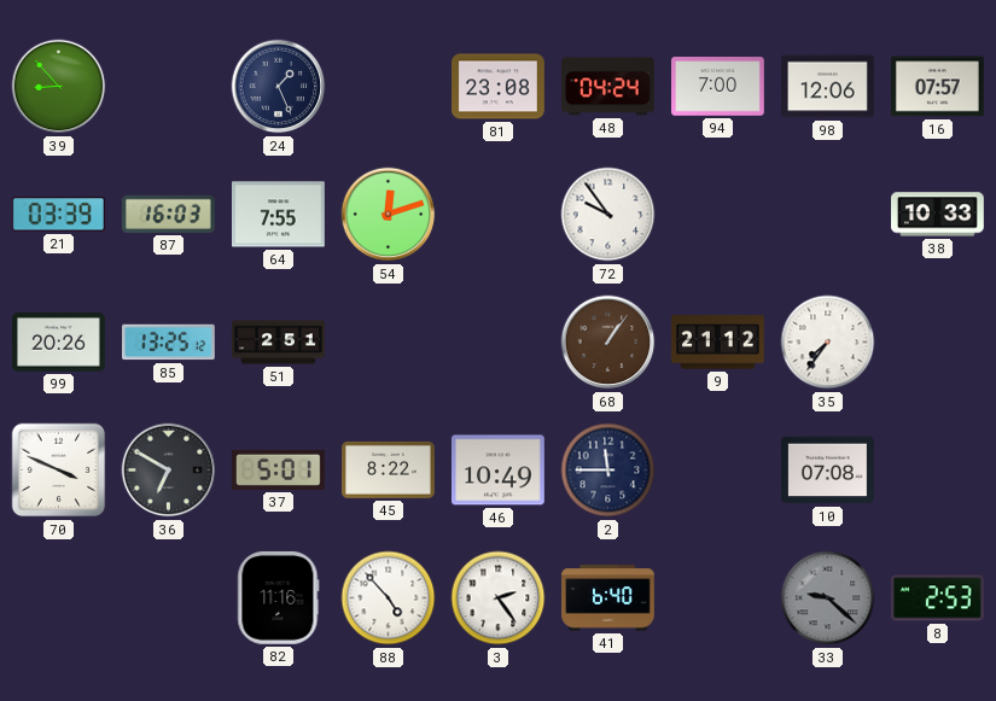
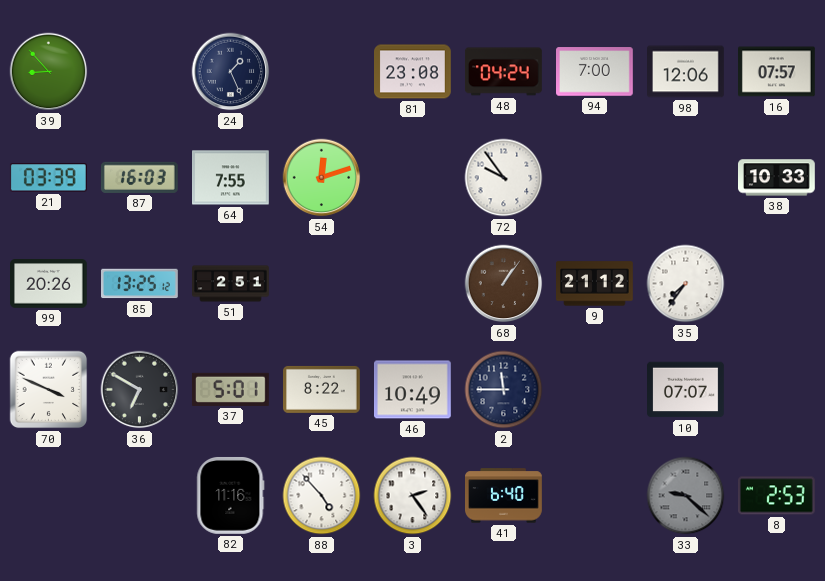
10: 07:08 -> 07:07
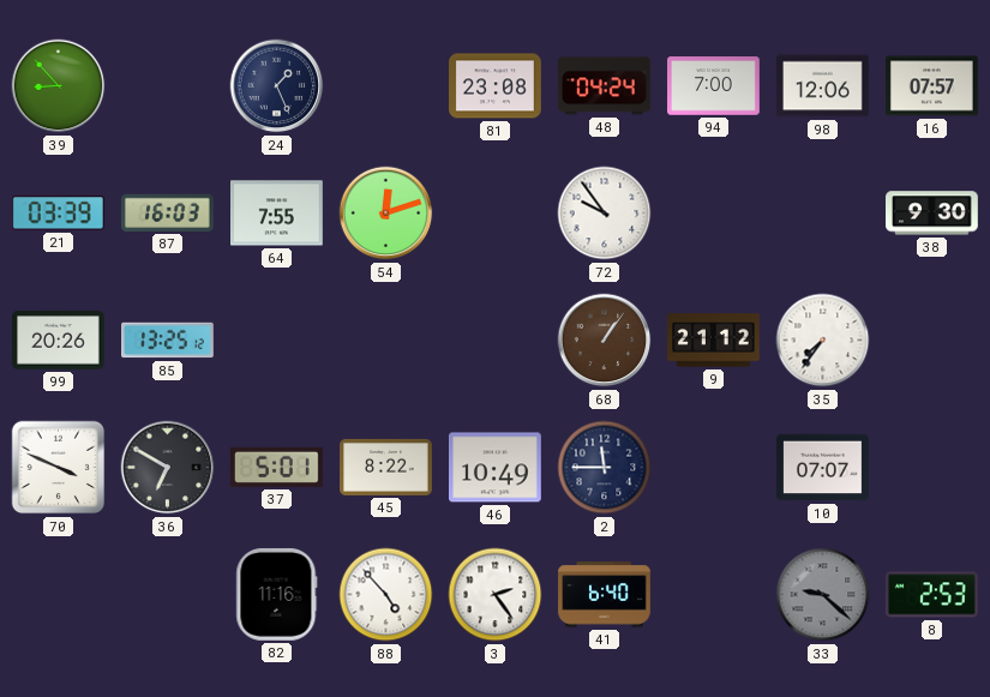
38: 10:33 -> 9:30
51: 2:51 -> none
